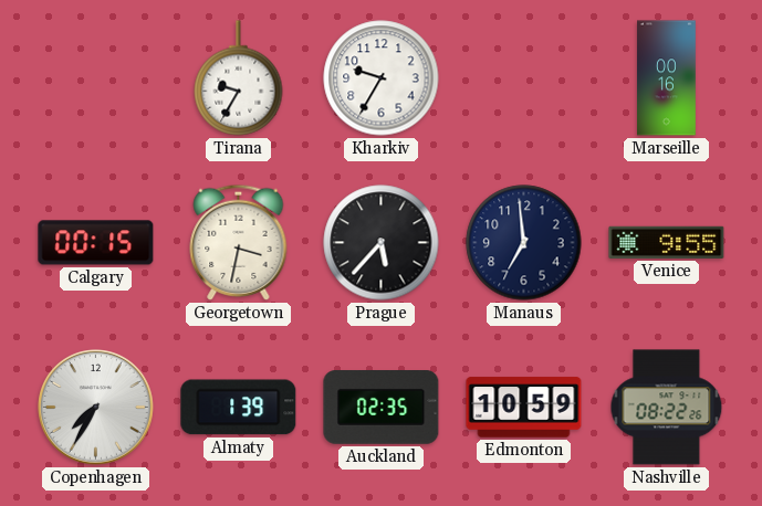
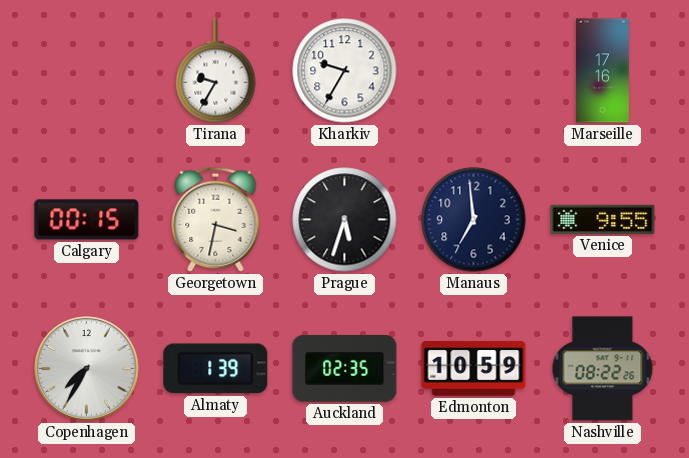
Marseille: 00:16 -> 17:16
Prague: 5:37 -> 5:33
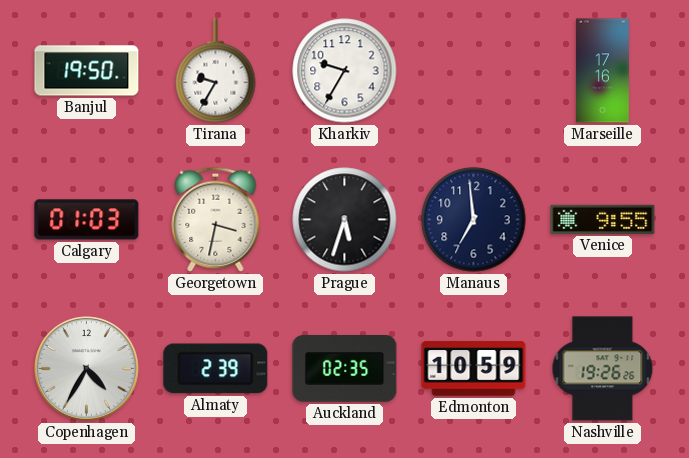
Banjul: none -> 19:50
Calgary: 00:15 -> 01:03
Copenhagen: 7:35 -> 4:35
Almaty: 1:39 -> 2:39
Nashville: 08:22 -> 19:26
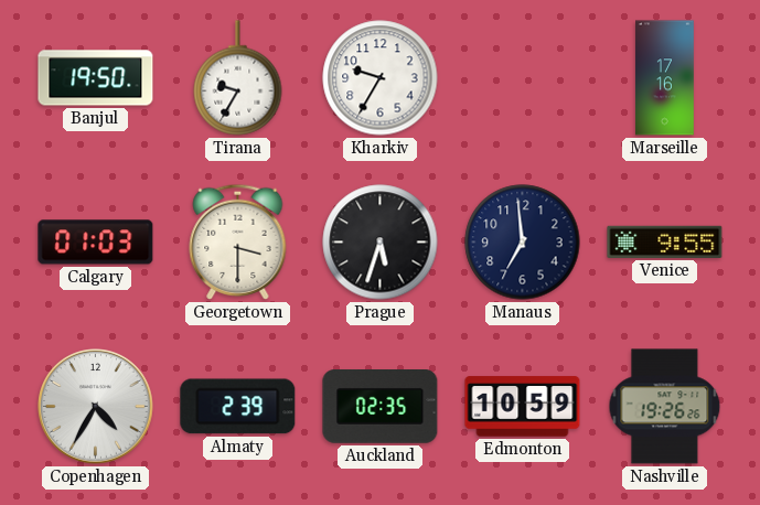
Georgetown: 3:32 -> 3:30
